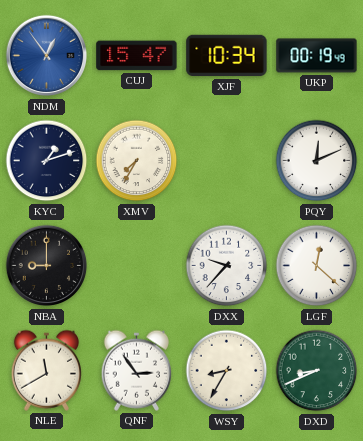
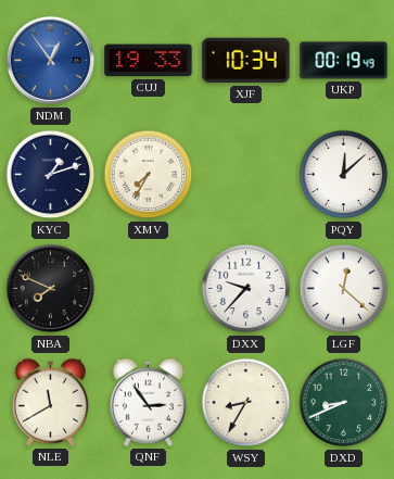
CUJ: 15:47 -> 19:33
PQY: 12:11 -> 12:08
NBA: 9:00 -> 7:49
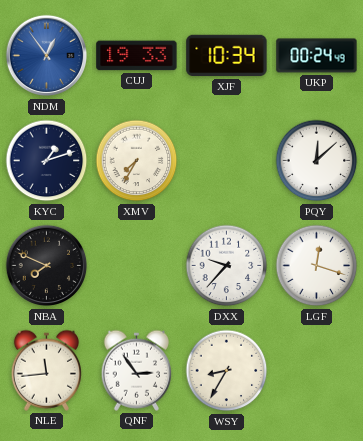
UKP: 00:19 -> 00:24
LGF: 12:22 -> 12:18
NLE: 11:40 -> 11:44
DXD: 8:41 -> none
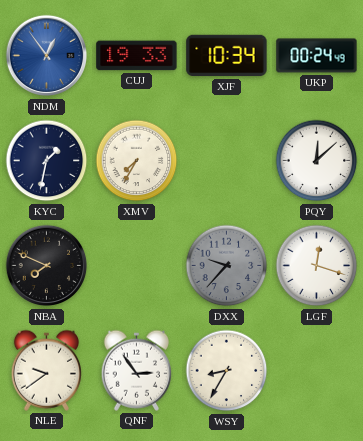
KYC: 1:12 -> 1:32
DXX dial: white -> grey
NLE: 11:44 -> 9:39
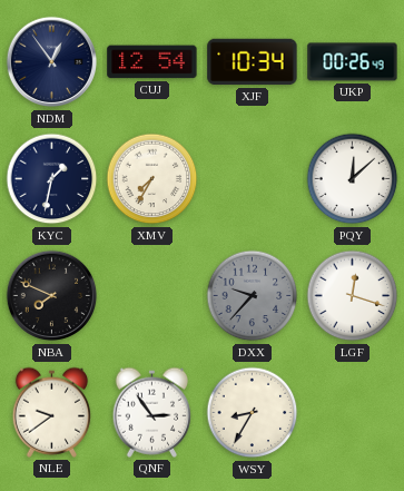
NDM dial: blue -> navy
CUJ: 19:33 -> 12:54
UKP: 00:24 -> 00:26
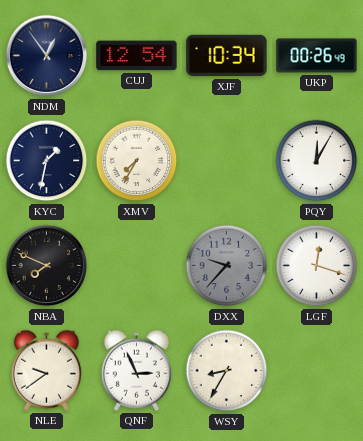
PQY: 12:08 -> 12:05
QNF: 2:54 -> 2:56
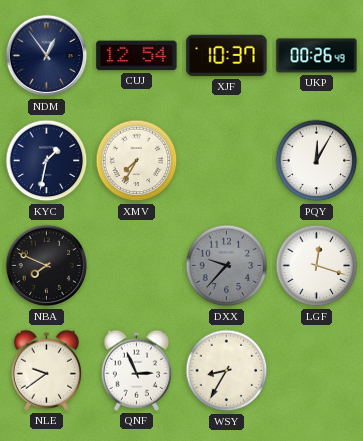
XJF: 10:34 -> 10:37
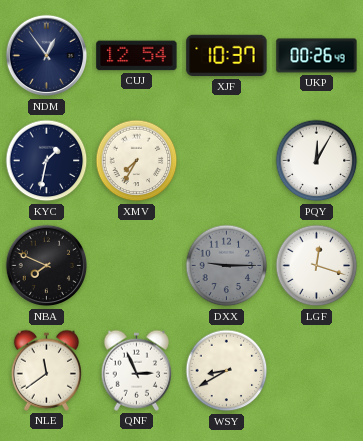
DXX: 9:37 -> 9:15
NLE: 9:39 -> 11:39
WSY: 8:35 -> 8:40
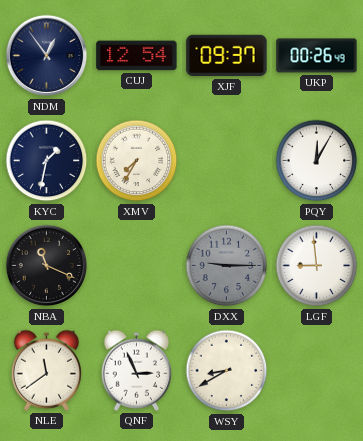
XJF: 10:37 -> 09:37
NBA: 7:49 -> 11:19
LGF: 12:18 -> 8:59
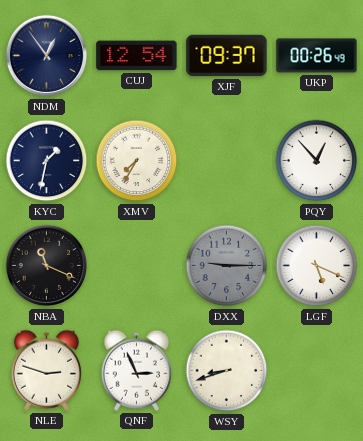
PQY: 12:05 -> 12:53
LGF: 8:59 -> 5:19
NLE: 11:39 -> 2:48
WSY: 8:40 -> 8:42
